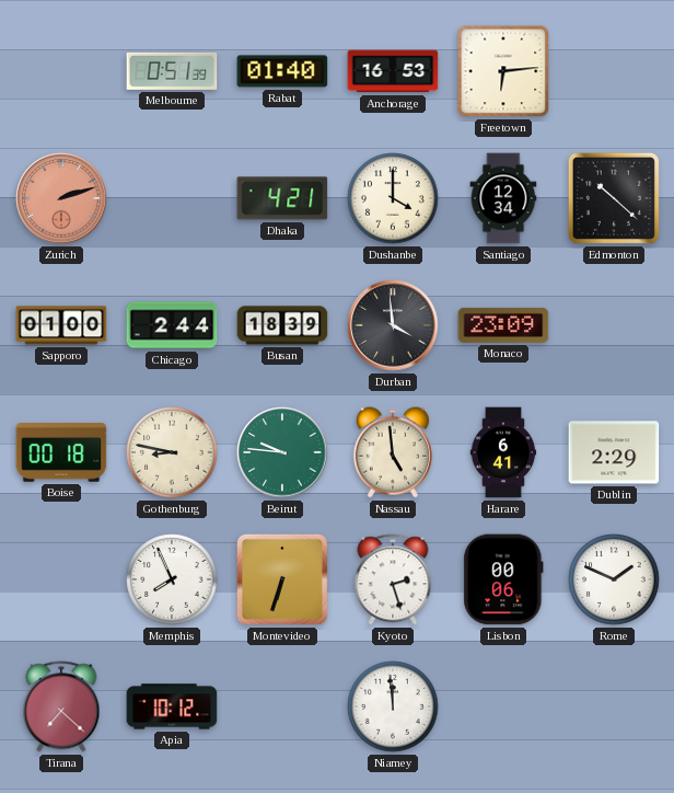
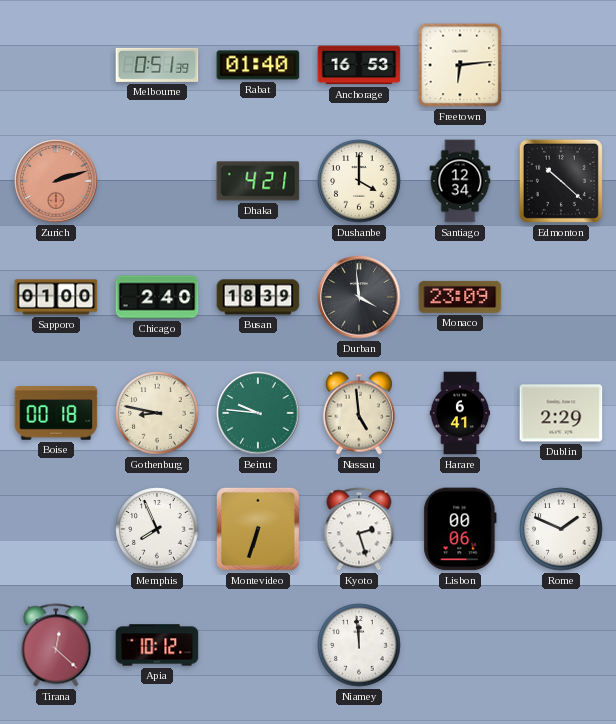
Chicago: 2:44 -> 2:40
Tirana: 7:22 -> 12:22
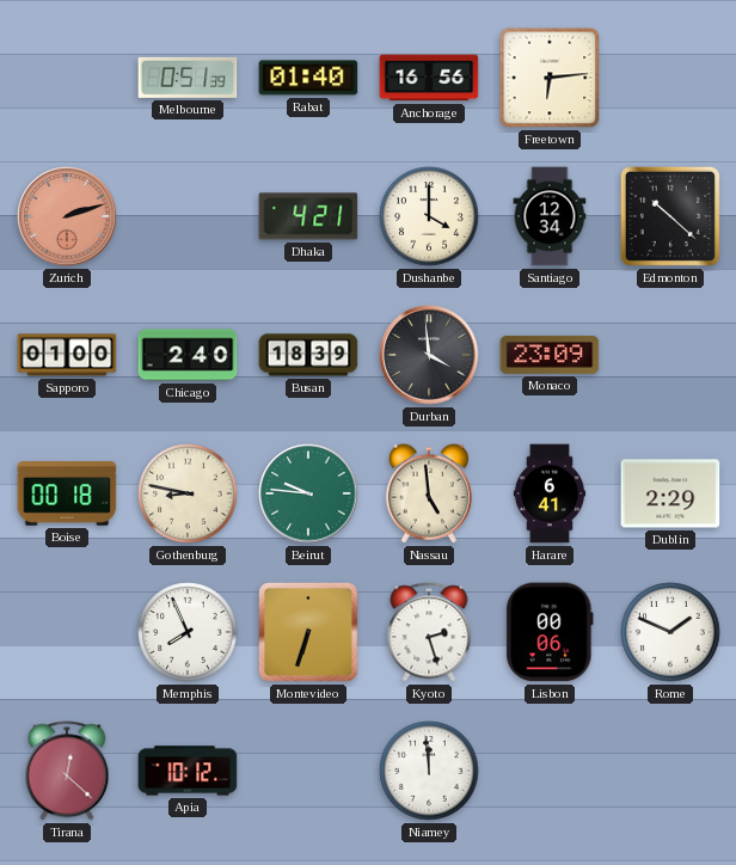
Anchorage: 16:53 -> 16:56
